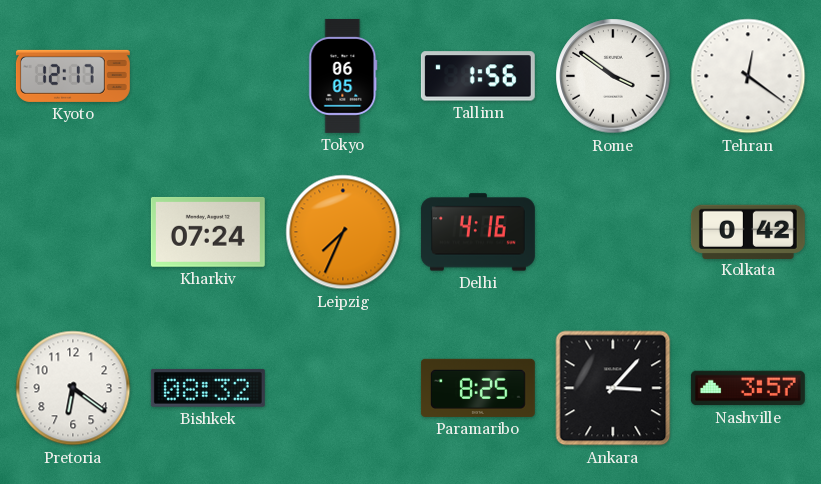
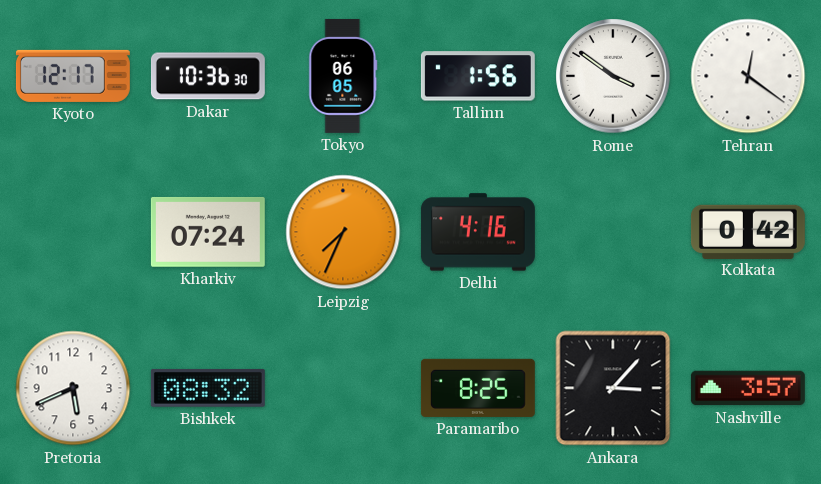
Dakar: none -> 10:36
Pretoria: 6:21 -> 5:41
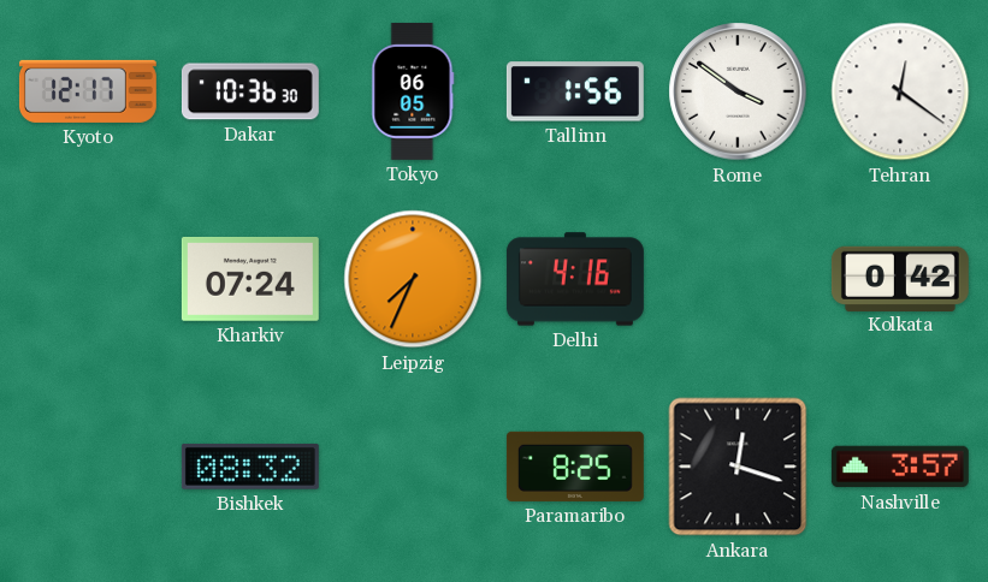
Pretoria: 5:41 -> none
Ankara: 3:07 -> 12:18
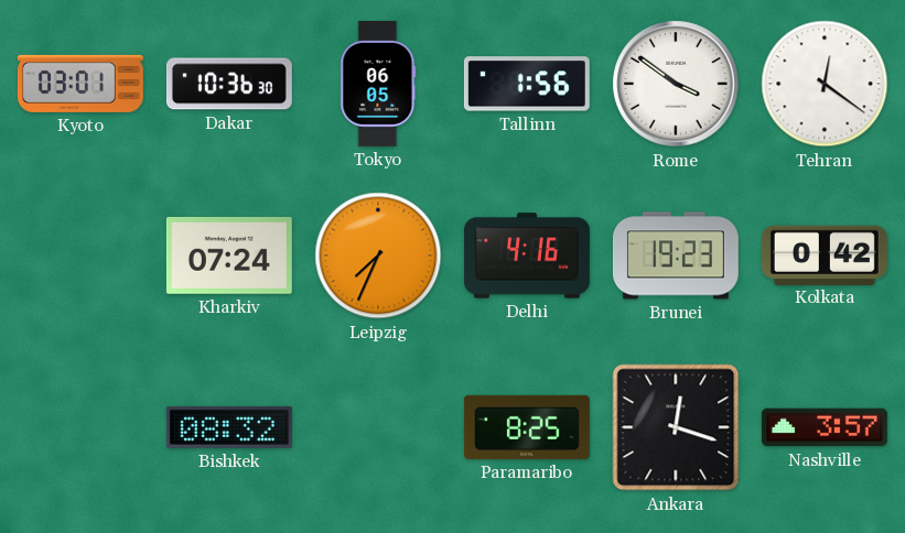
Kyoto: 12:17 -> 03:01
Brunei: none -> 19:23
